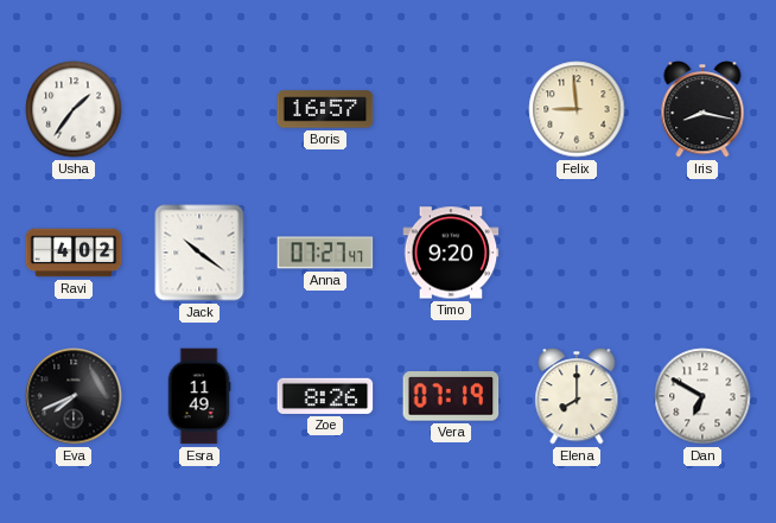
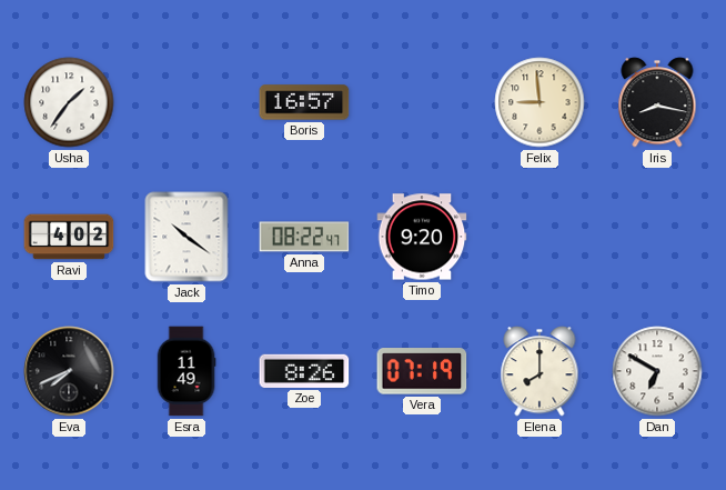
Anna: 07:27 -> 08:22
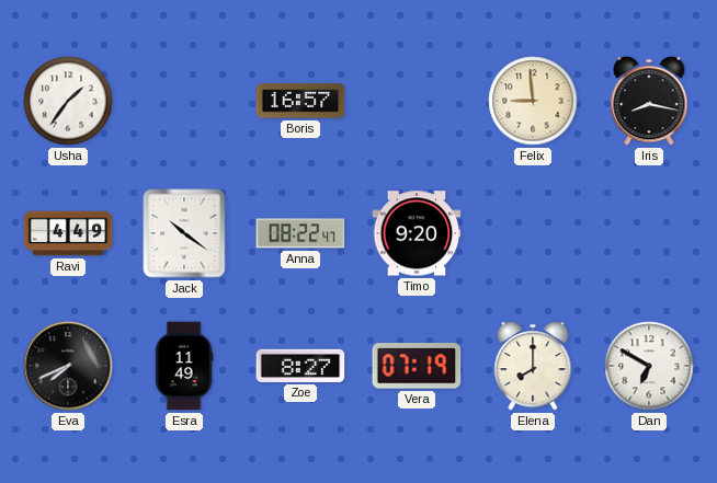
Ravi: 4:02 -> 4:49
Zoe: 8:26 -> 8:27
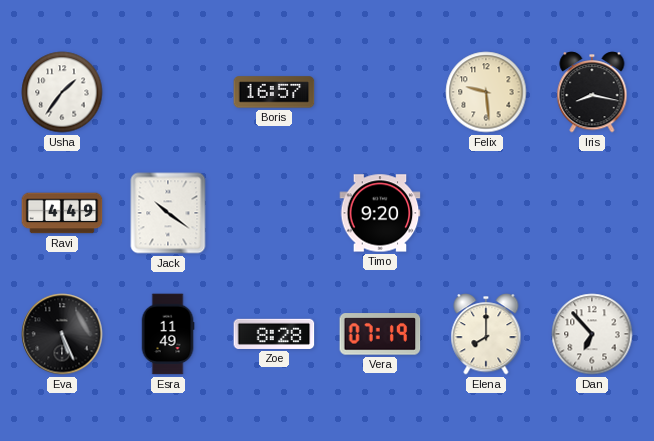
Felix: 8:59 -> 9:29
Anna: 08:22 -> none
Eva: 7:41 -> 5:26
Zoe: 8:27 -> 8:28
Dan: 6:50 -> 6:53
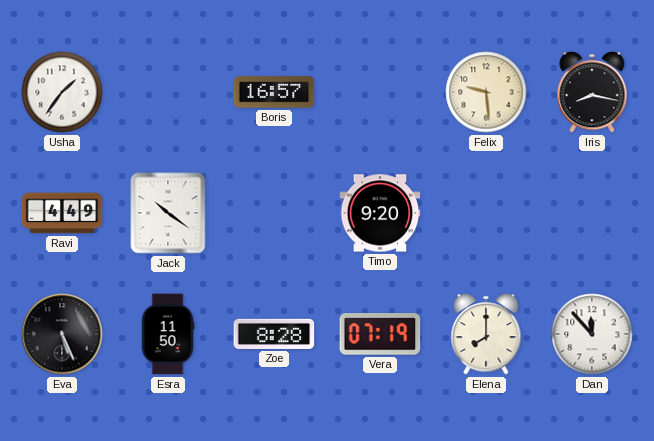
Esra: 11:49 -> 11:50
Dan: 6:53 -> 11:53
